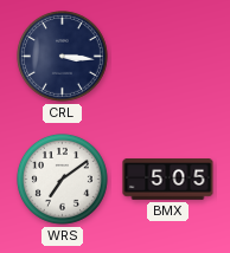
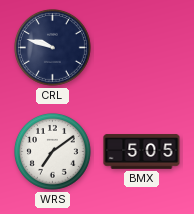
CRL: 3:16 -> 9:48
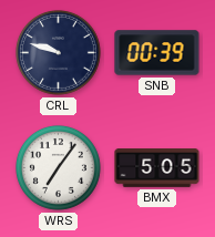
SNB: none -> 00:39
WRS: 7:09 -> 7:06
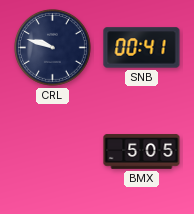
SNB: 00:39 -> 00:41
WRS: 7:06 -> none
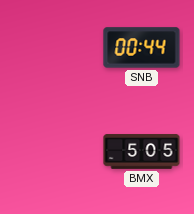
CRL: 9:48 -> none
SNB: 00:41 -> 00:44
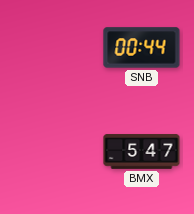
BMX: 5:05 -> 5:47
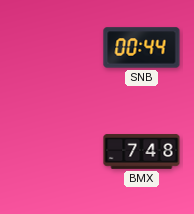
BMX: 5:47 -> 7:48
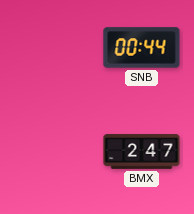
BMX: 7:48 -> 2:47
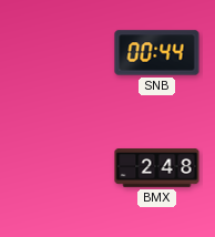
BMX: 2:47 -> 2:48
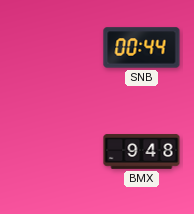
BMX: 2:48 -> 9:48
